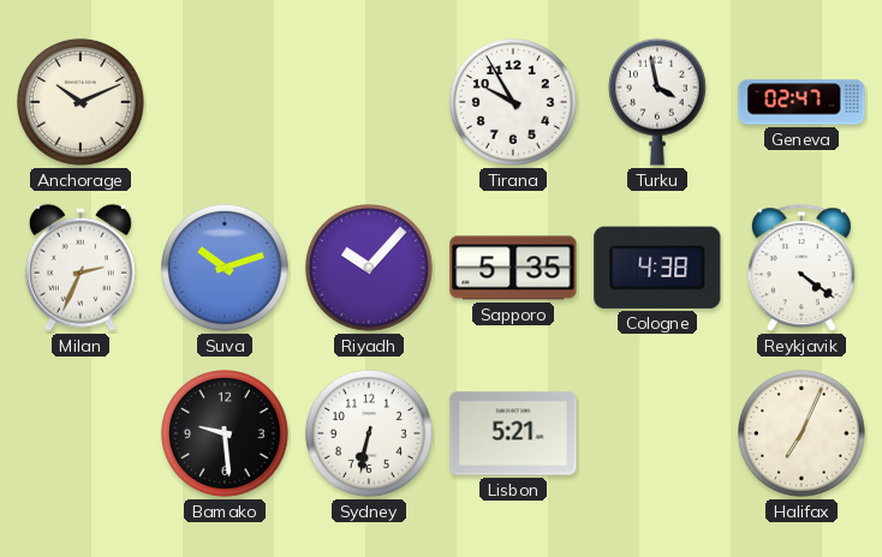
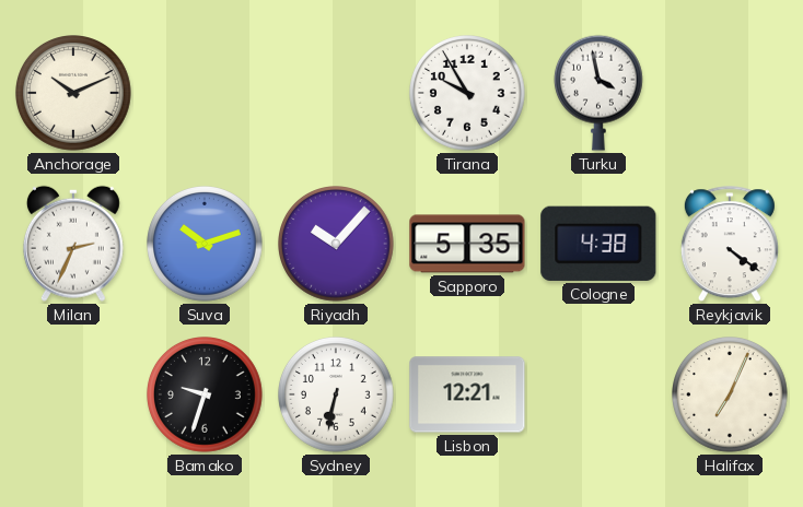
Geneva: 02:47 -> none
Bamako: 9:29 -> 9:33
Lisbon: 5:21 -> 12:21
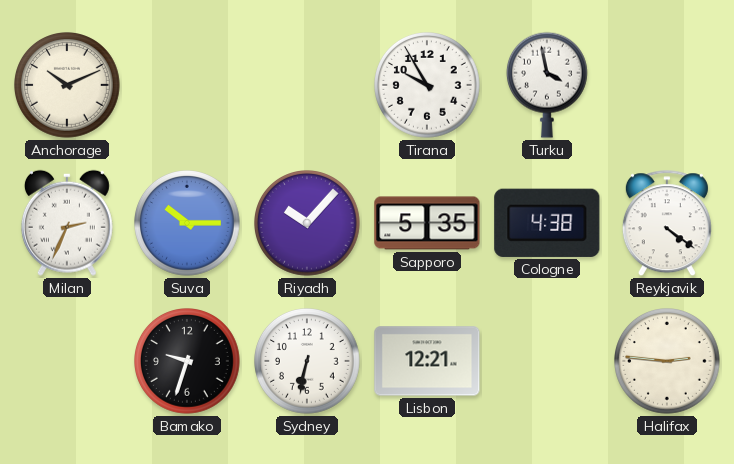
Suva: 10:12 -> 10:15
Halifax: 7:04 -> 2:46
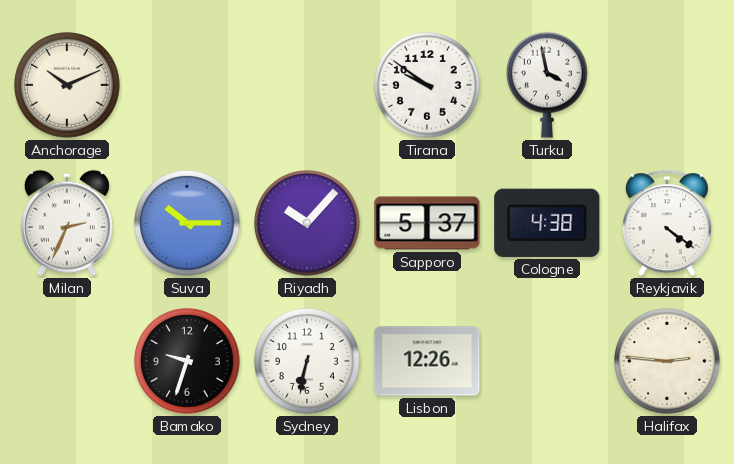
Tirana: 9:55 -> 9:51
Sapporo: 5:35 -> 5:37
Lisbon: 12:21 -> 12:26
